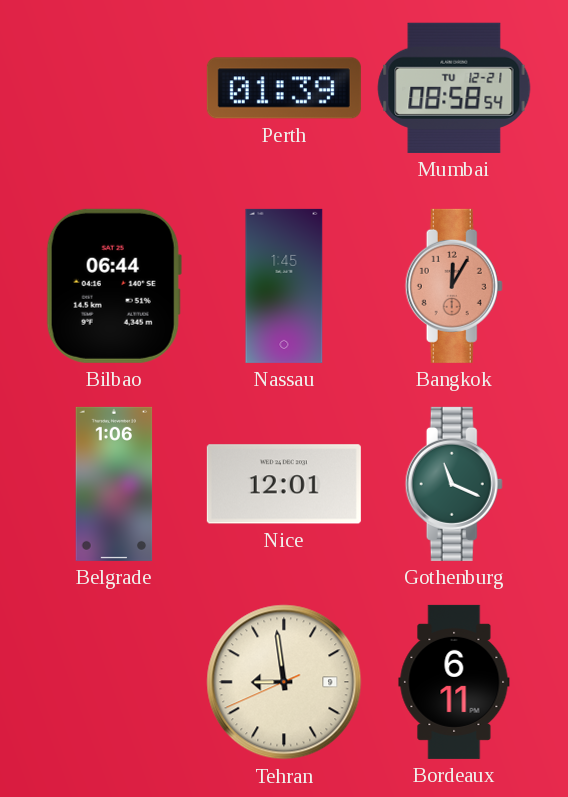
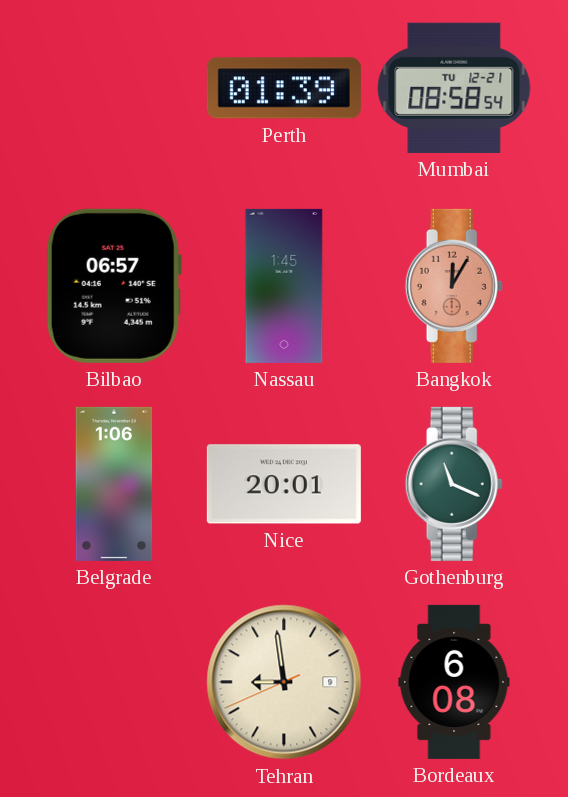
Bilbao: 06:44 -> 06:57
Nice: 12:01 -> 20:01
Bordeaux: 6:11 -> 6:08
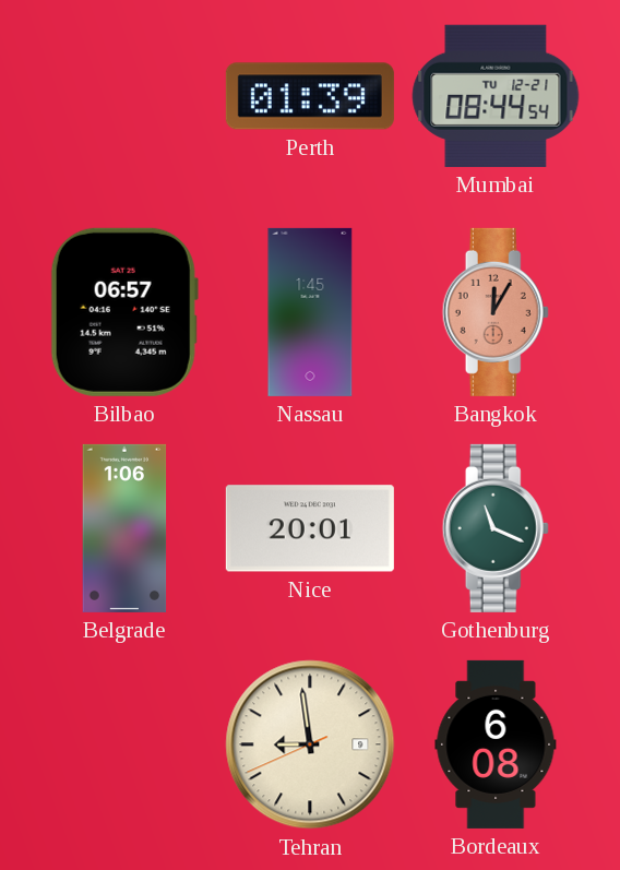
Mumbai: 08:58 -> 08:44
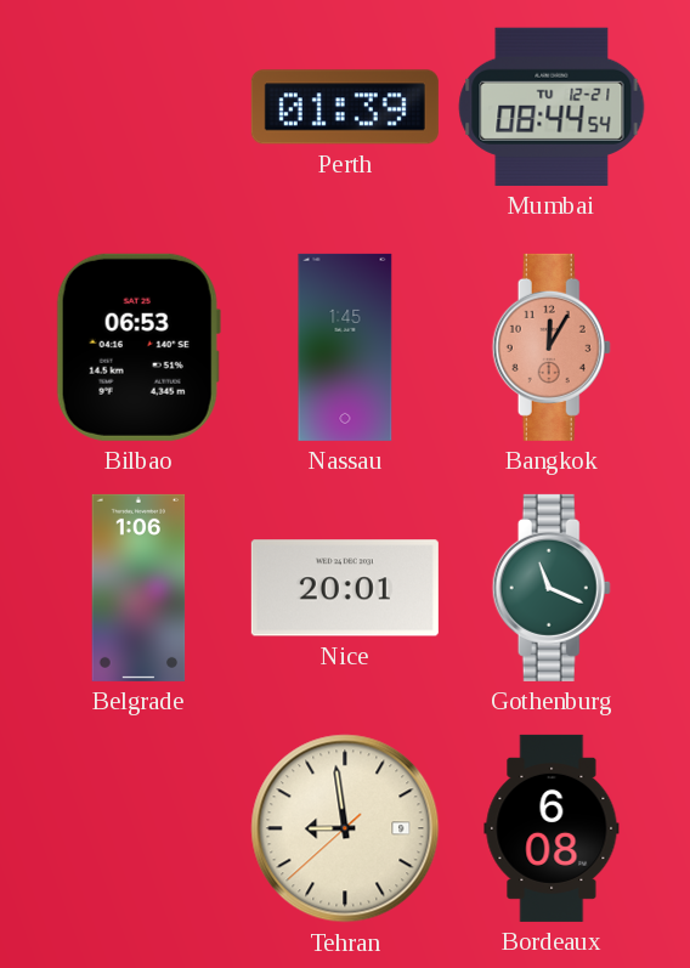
Bilbao: 06:57 -> 06:53
Tehran: 8:58:41 -> 8:58:38
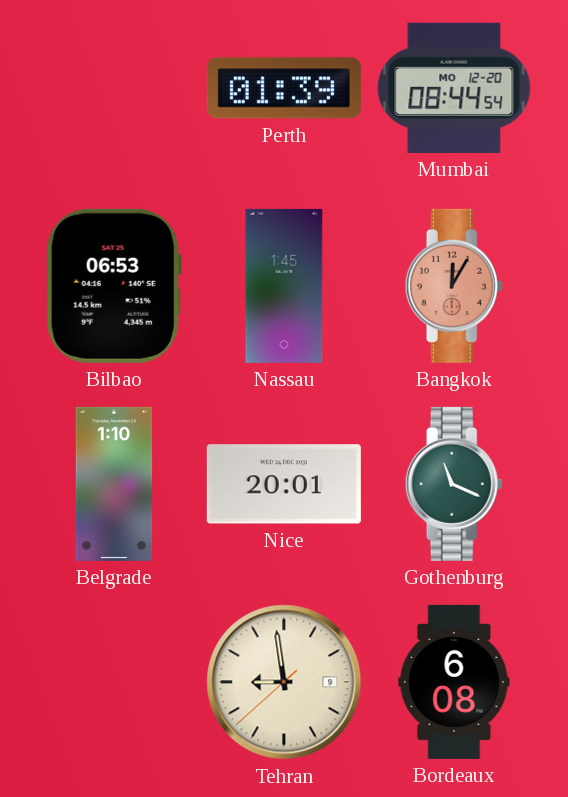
Mumbai date: TU 12-21 -> MO 12-20
Belgrade: 1:06 -> 1:10
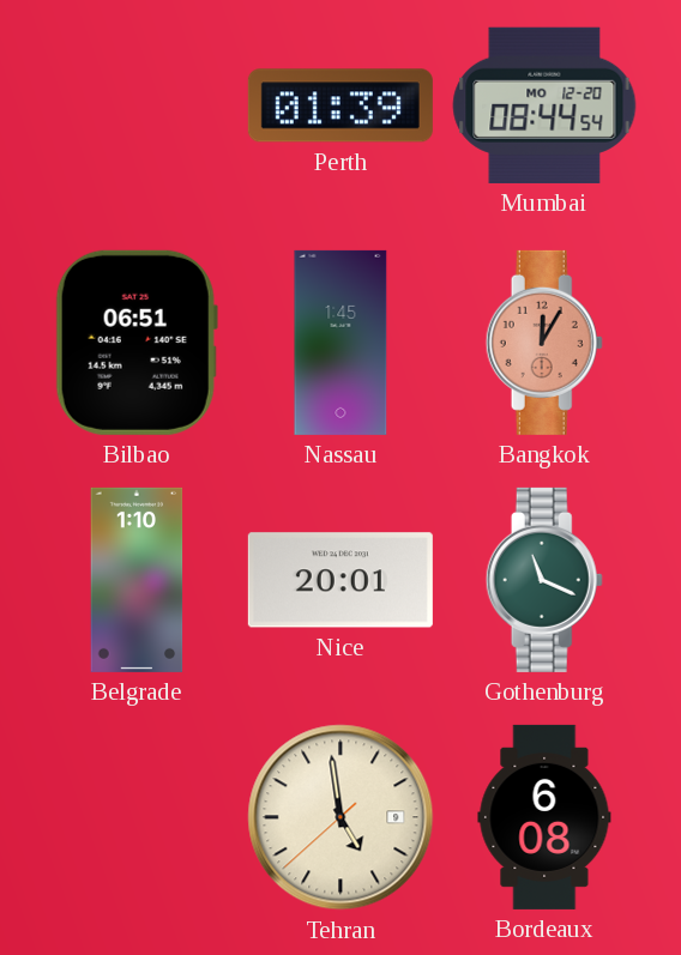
Bilbao: 06:53 -> 06:51
Tehran: 8:58 -> 4:58
